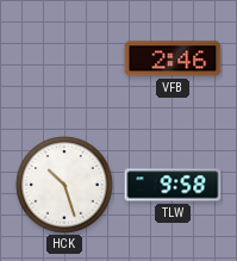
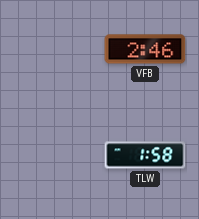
HCK: 10:27 -> none
TLW: 9:58 -> 1:58
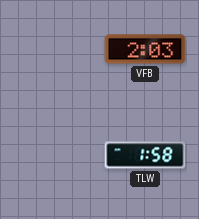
VFB: 2:46 -> 2:03
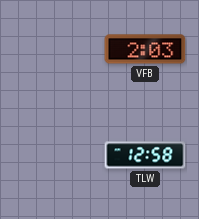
TLW: 1:58 -> 12:58
